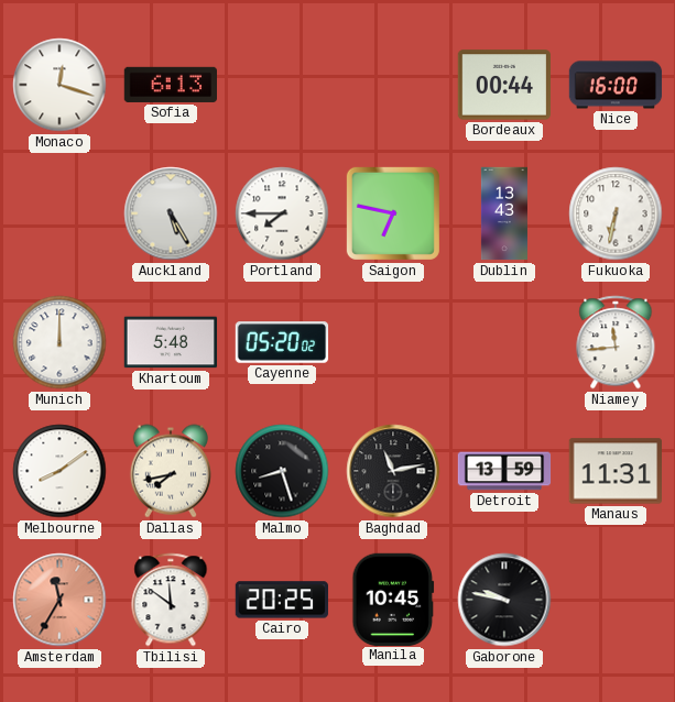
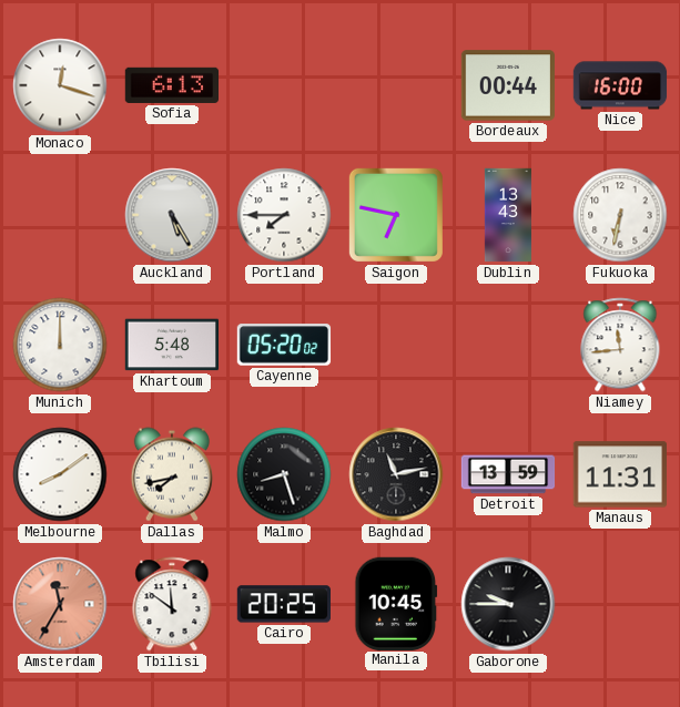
Gaborone: 9:47 -> 9:45
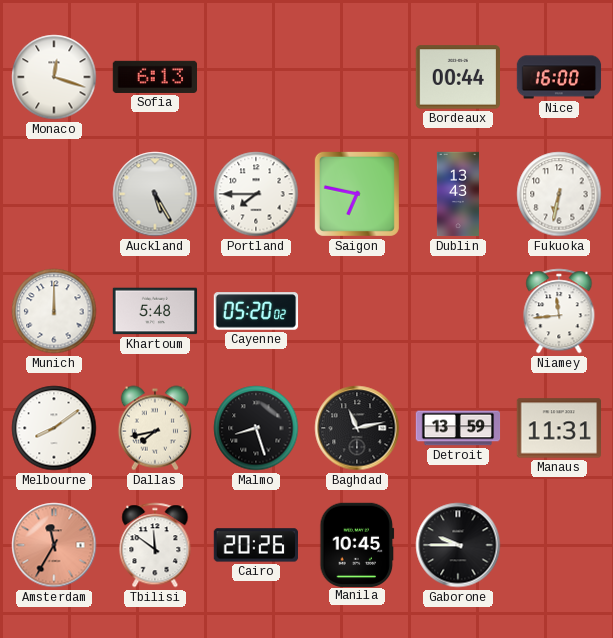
Cairo: 20:25 -> 20:26
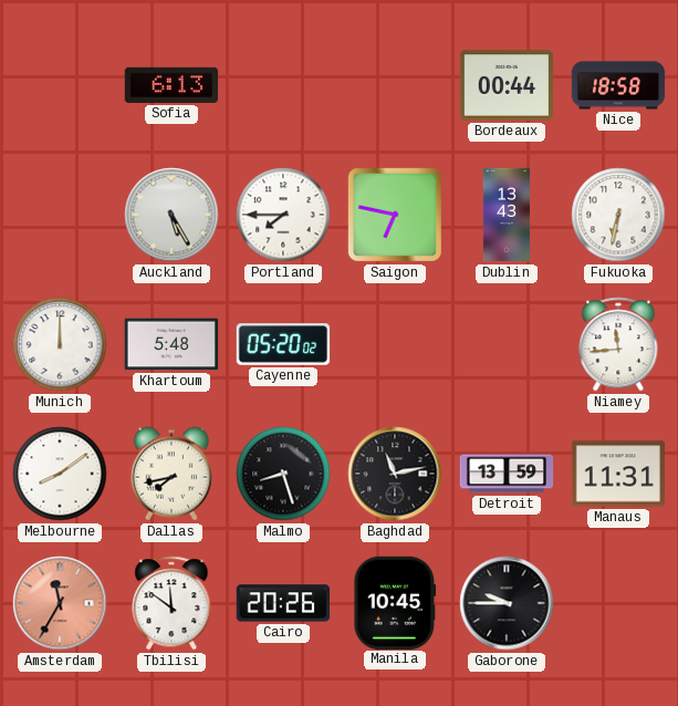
Monaco: 12:18 -> none
Nice: 16:00 -> 18:58
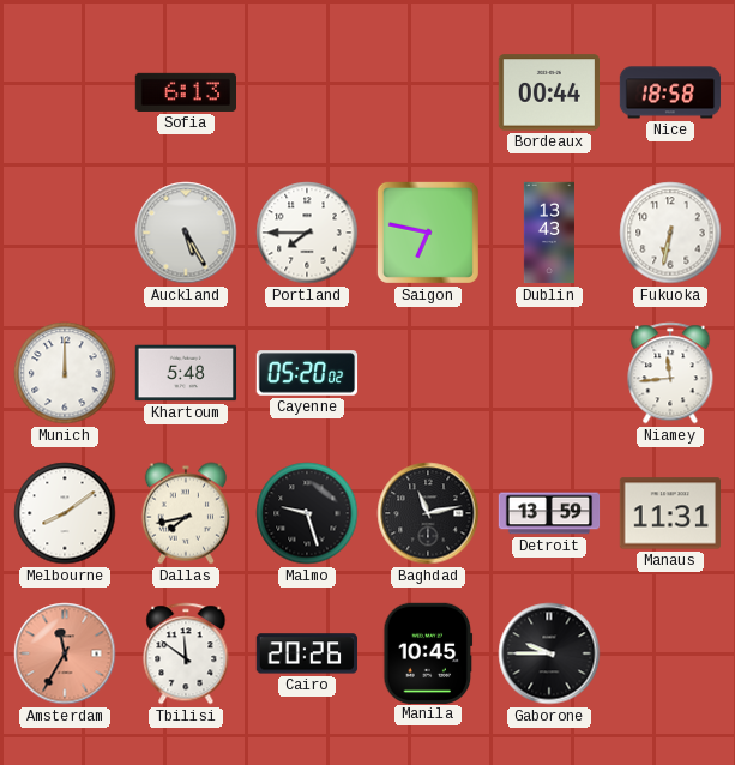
Malmo: 8:27 -> 9:27
